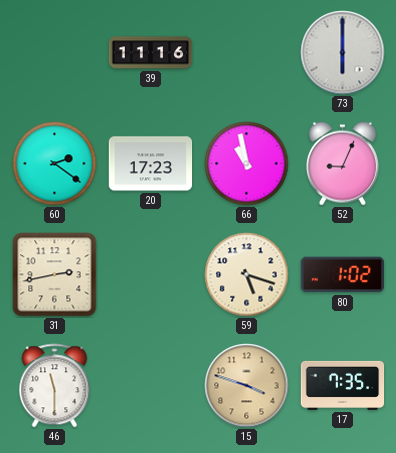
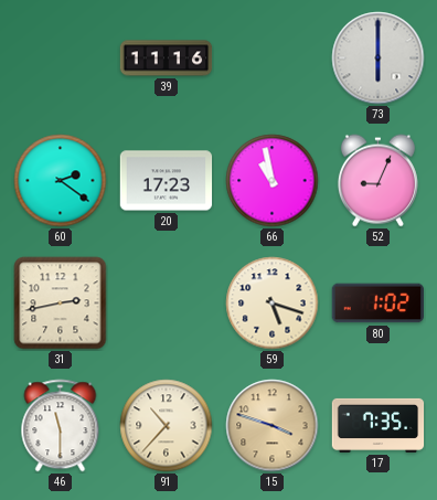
91: none -> 10:37
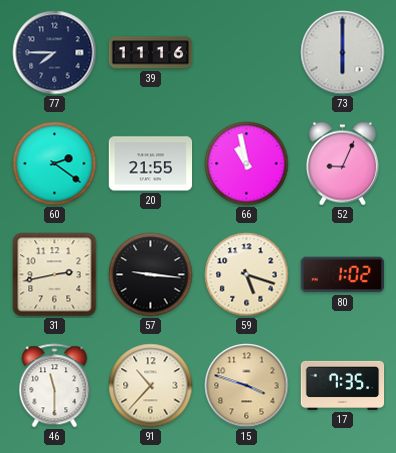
77: none -> 7:45
20: 17:23 -> 21:55
57: none -> 9:16
